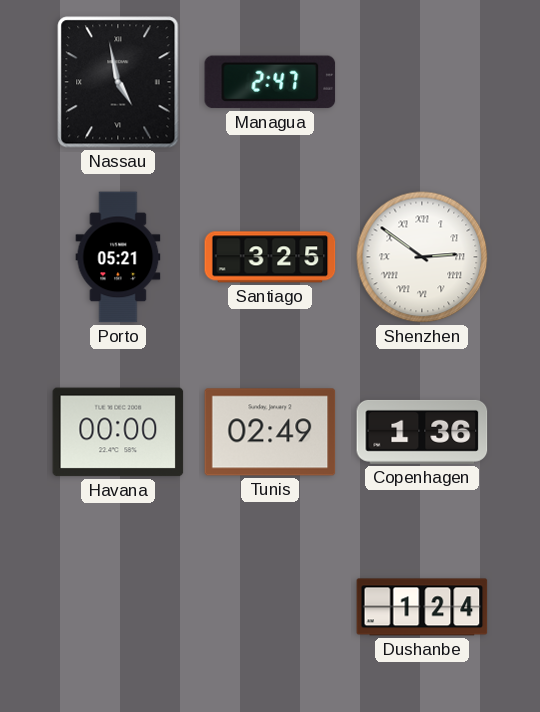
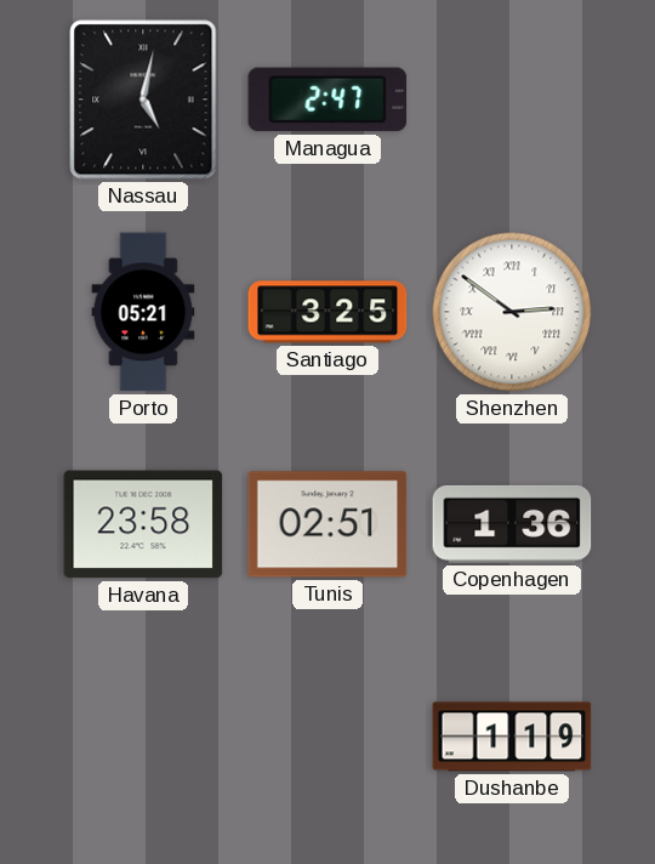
Nassau: 4:58 -> 5:02
Havana: 00:00 -> 23:58
Tunis: 02:49 -> 02:51
Dushanbe: 1:24 -> 1:19
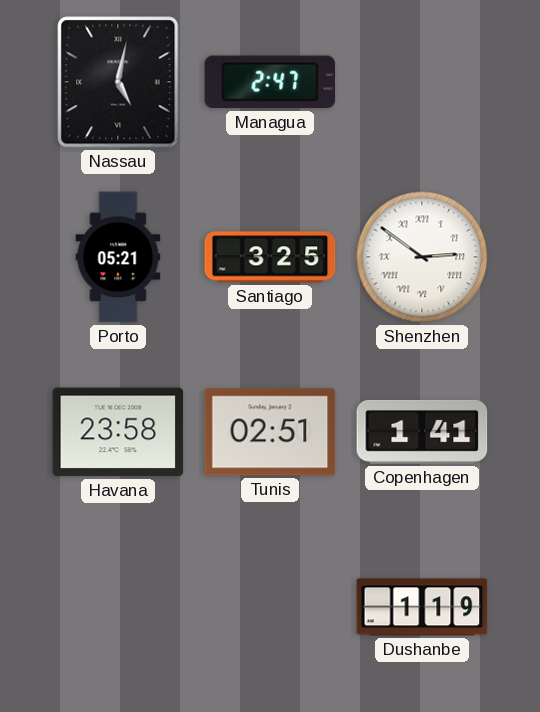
Copenhagen: 1:36 -> 1:41
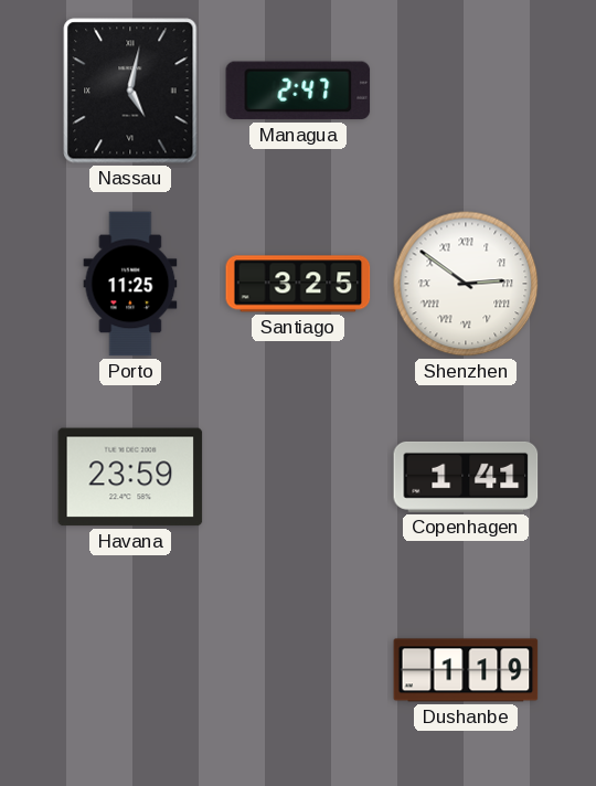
Porto: 05:21 -> 11:25
Havana: 23:58 -> 23:59
Tunis: 02:51 -> none
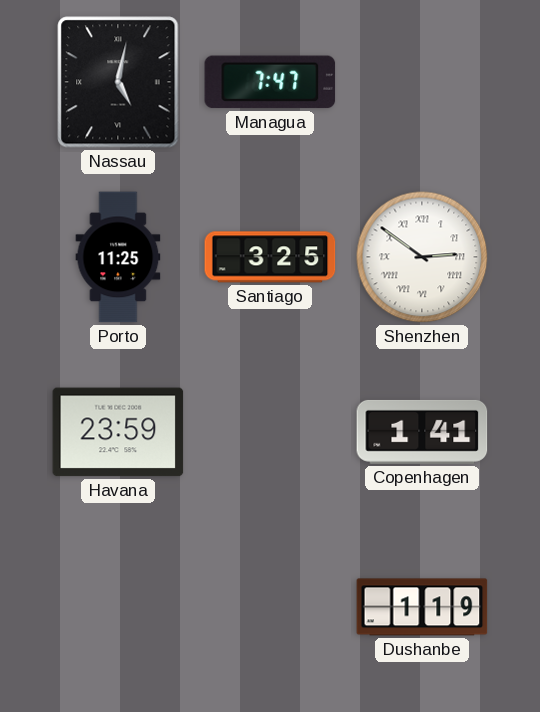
Managua: 2:47 -> 7:47
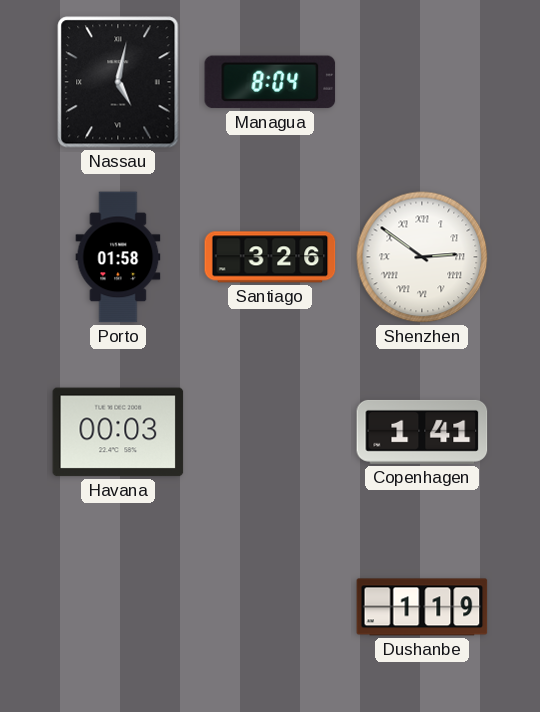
Managua: 7:47 -> 8:04
Porto: 11:25 -> 01:58
Santiago: 3:25 -> 3:26
Havana: 23:59 -> 00:03
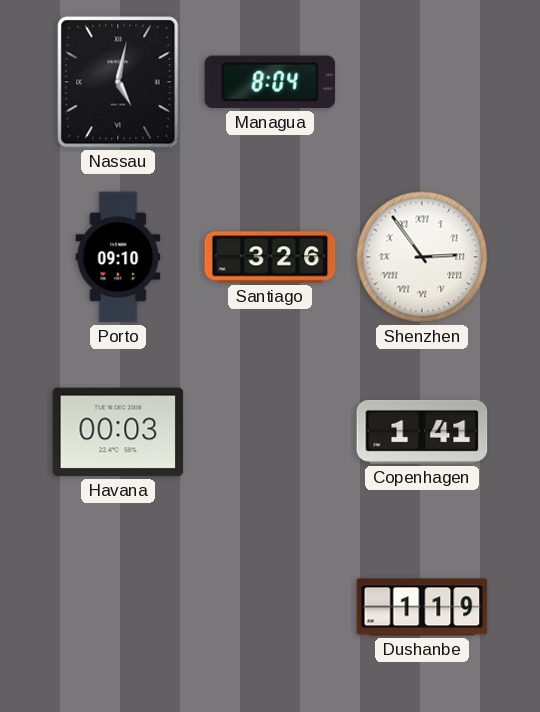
Porto: 01:58 -> 09:10
Shenzhen: 2:51 -> 2:54
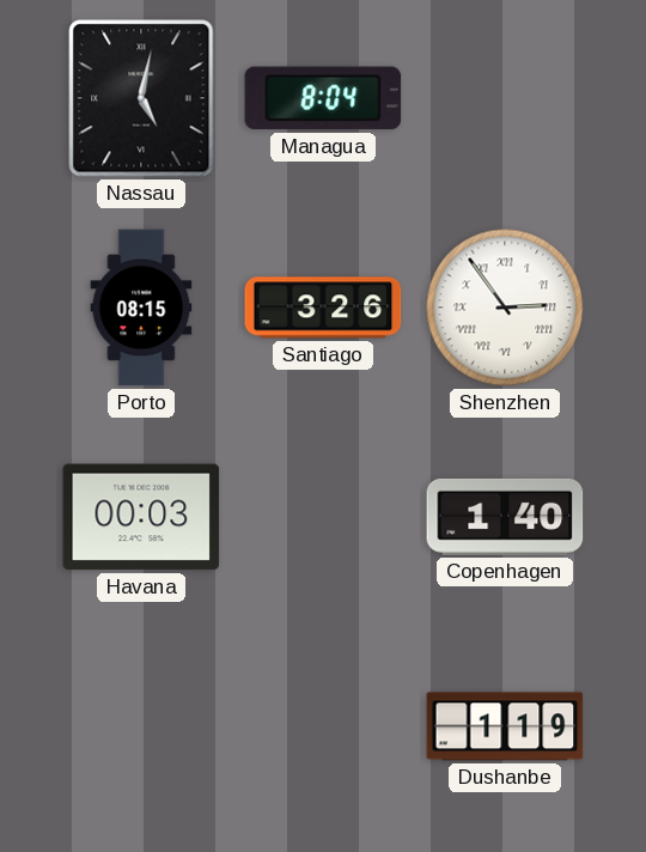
Porto: 09:10 -> 08:15
Copenhagen: 1:41 -> 1:40
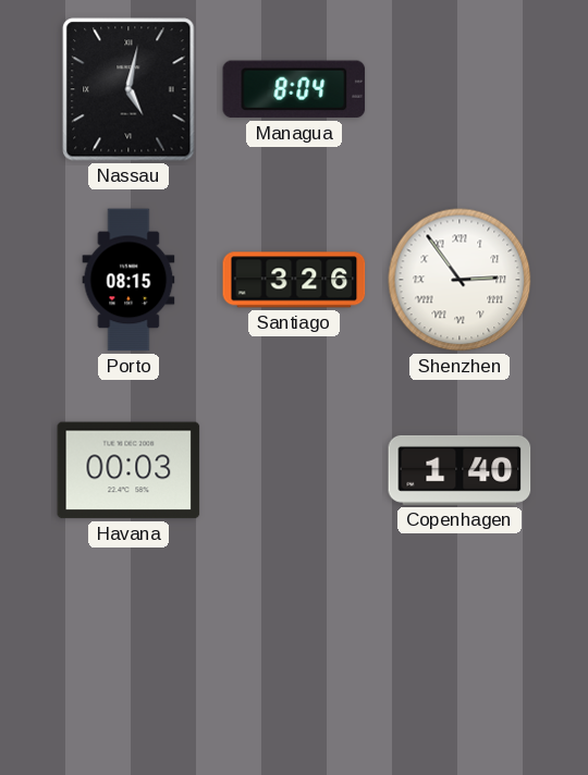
Dushanbe: 1:19 -> none
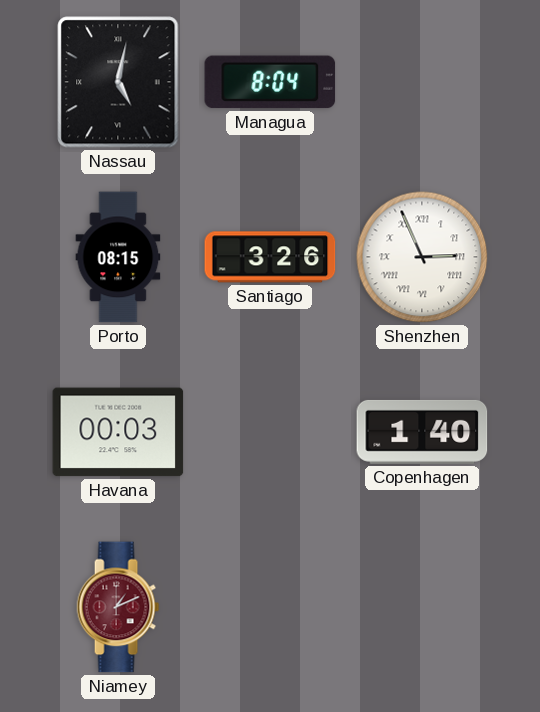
Shenzhen: 2:54 -> 2:56
Niamey: none -> 1:11
